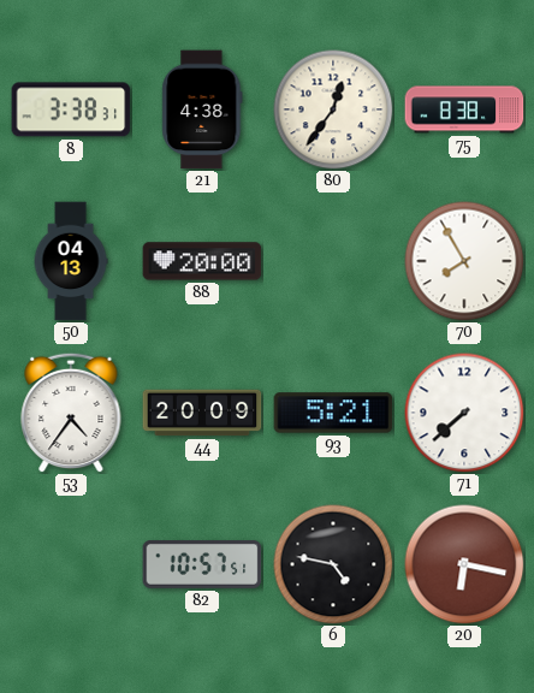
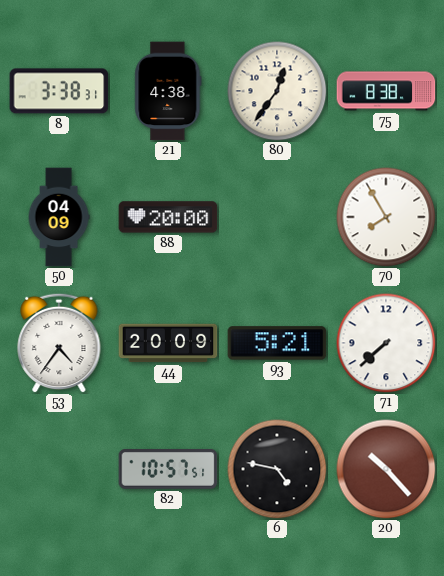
50: 04:13 -> 04:09
20: 6:17 -> 10:23
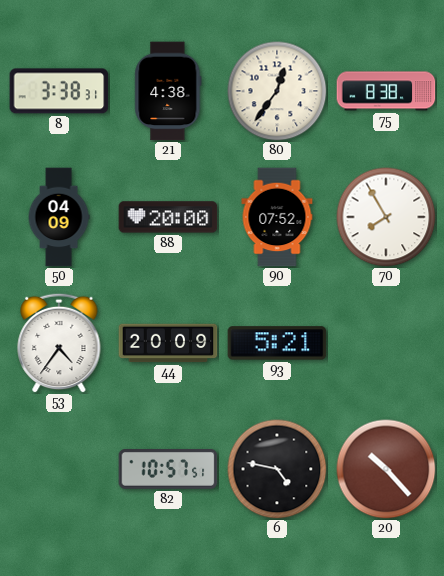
90: none -> 07:52
71: 7:38 -> none
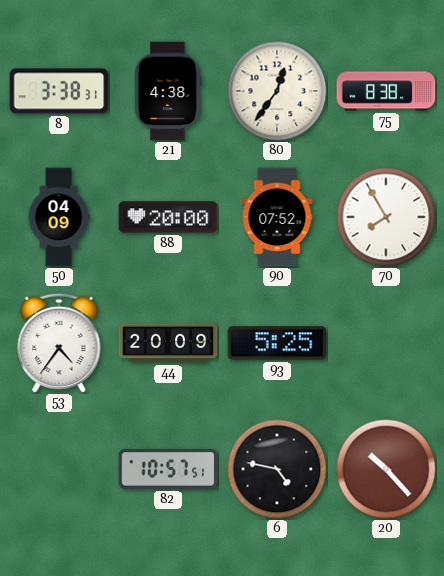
93: 5:21 -> 5:25
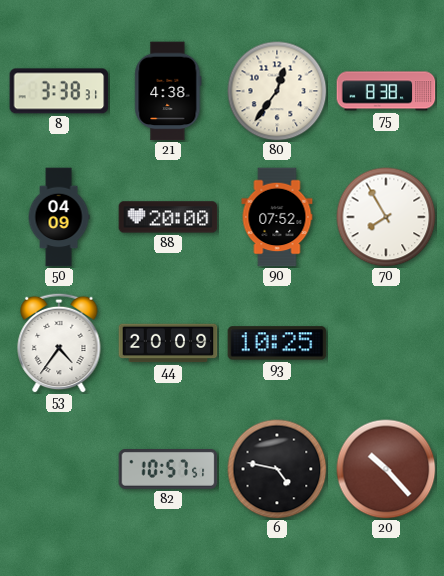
93: 5:25 -> 10:25
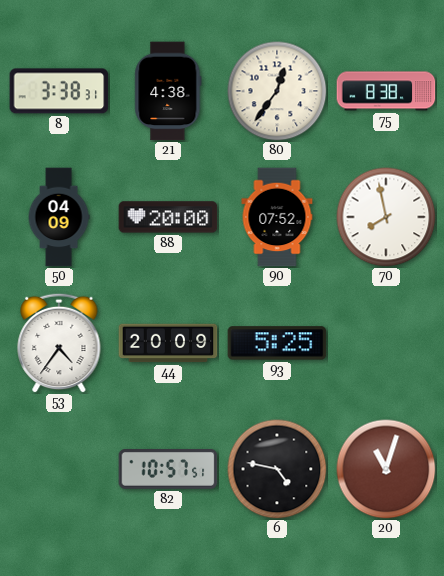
70: 7:55 -> 7:58
93: 10:25 -> 5:25
20: 10:23 -> 11:03
